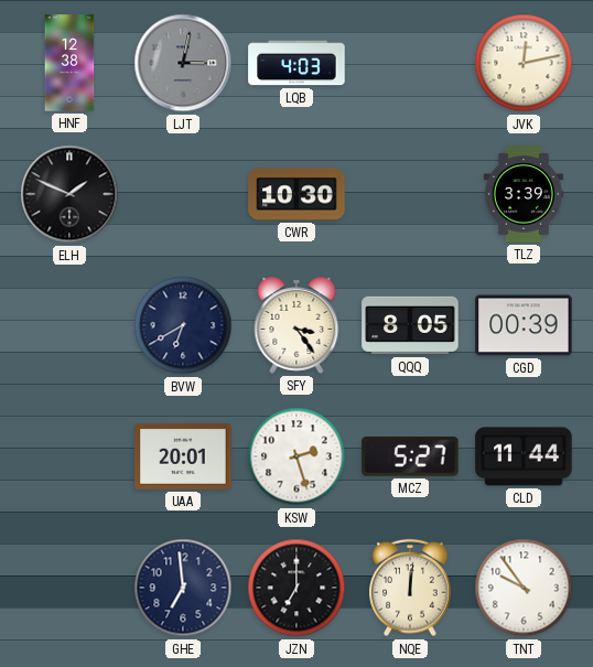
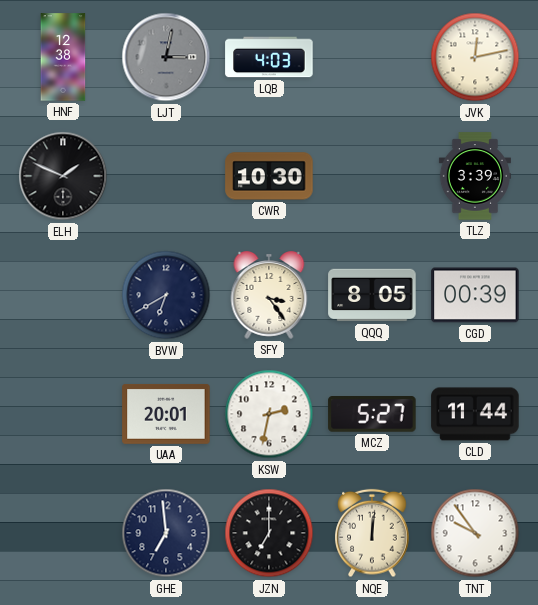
KSW: 2:27 -> 2:32
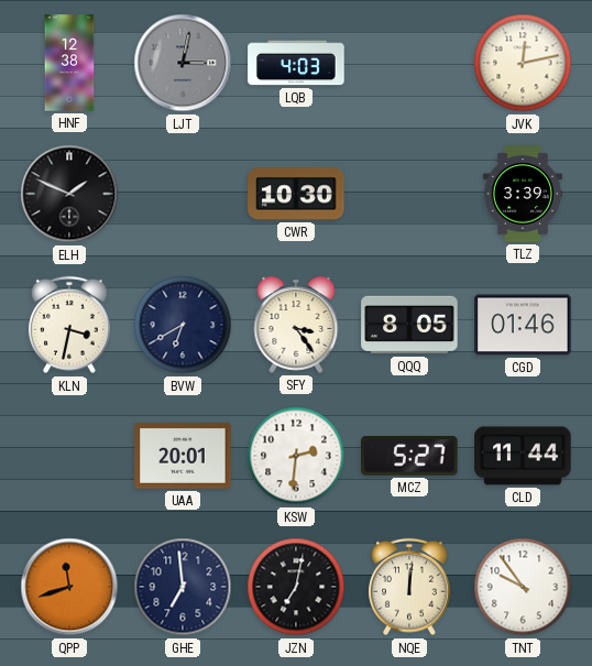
KLN: none -> 3:32
CGD: 00:39 -> 01:46
KSW: 2:32 -> 2:31
QPP: none -> 11:42
JZN: 7:00 -> 7:02
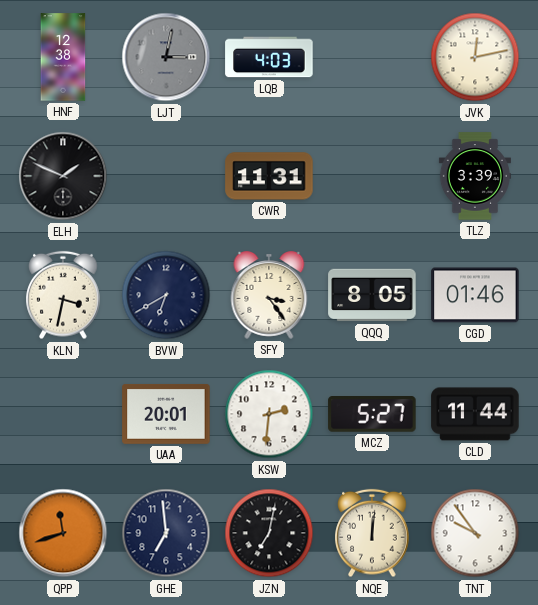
CWR: 10:30 -> 11:31
